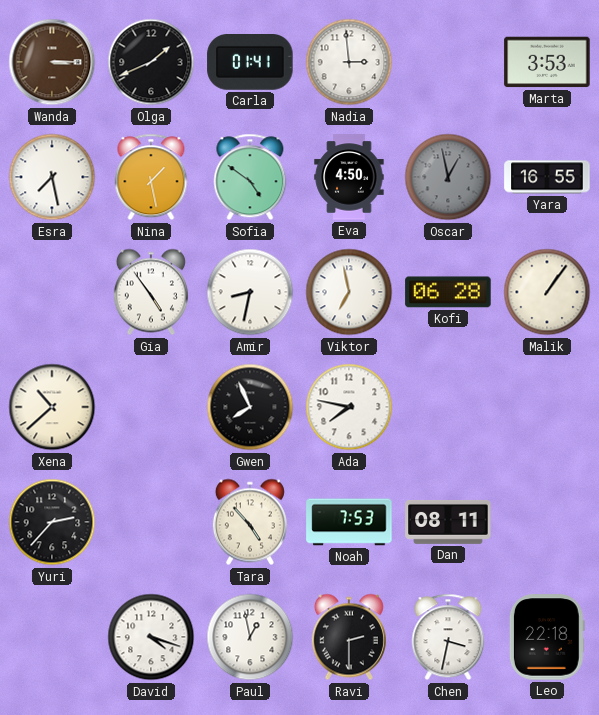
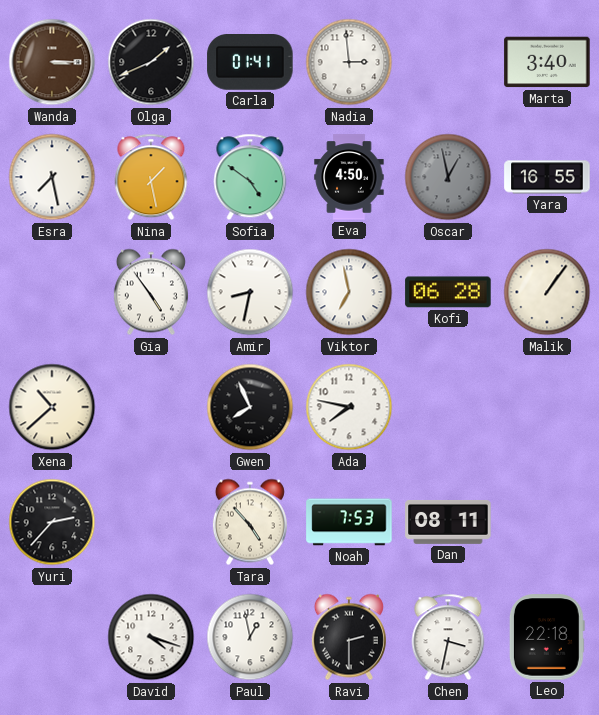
Marta: 3:53 -> 3:40
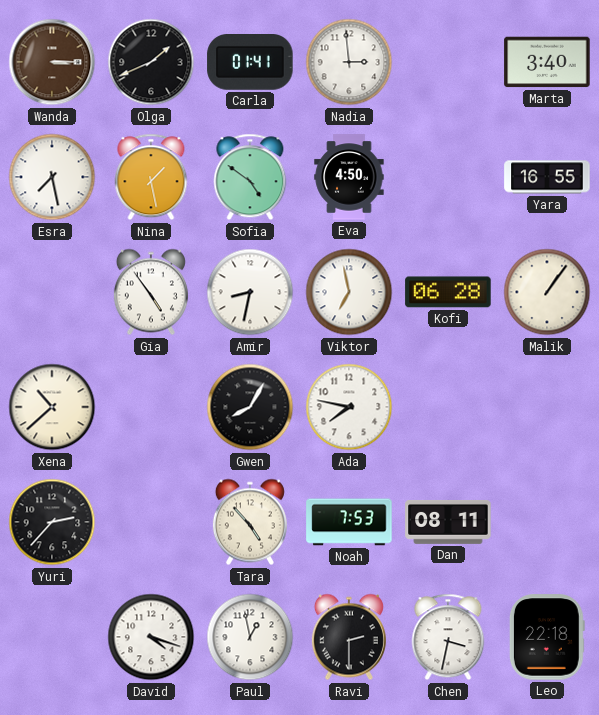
Oscar: 12:58 -> none
Gwen: 7:56 -> 8:05
